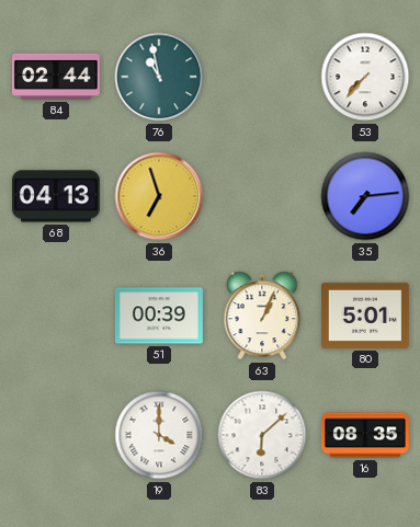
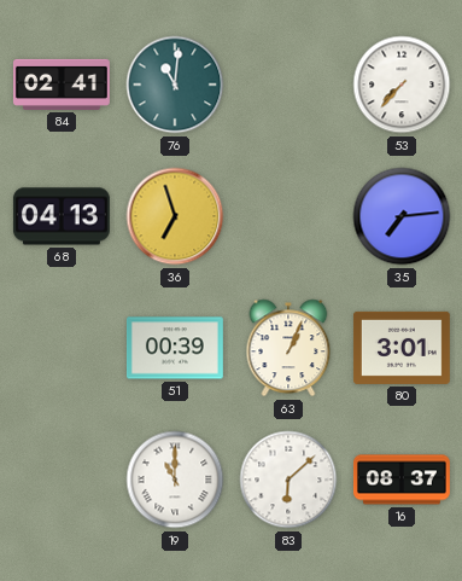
84: 02:44 -> 02:41
76: 10:58 -> 11:01
80: 5:01 -> 3:01
19: 4:00 -> 11:00
16: 08:35 -> 08:37
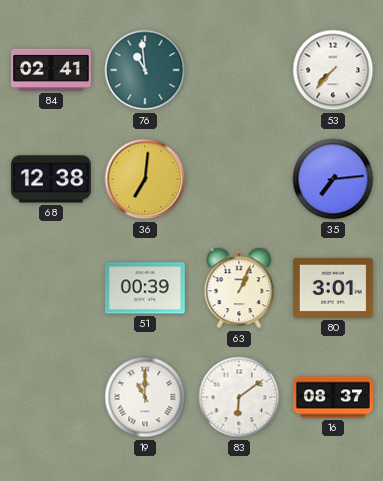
76: 11:01 -> 10:59
68: 04:13 -> 12:38
36: 6:57 -> 7:01
83: 6:08 -> 6:09
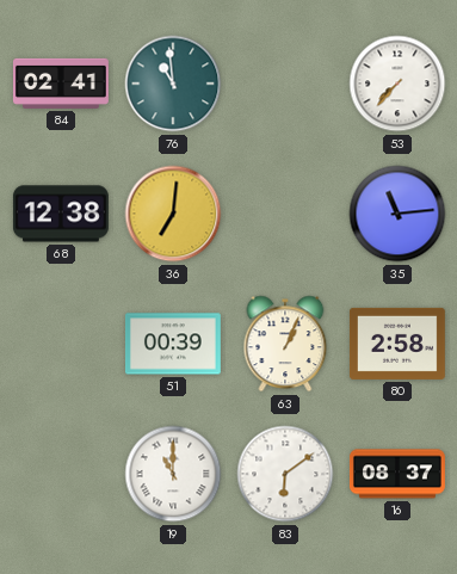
35: 7:14 -> 11:14
80: 3:01 -> 2:58
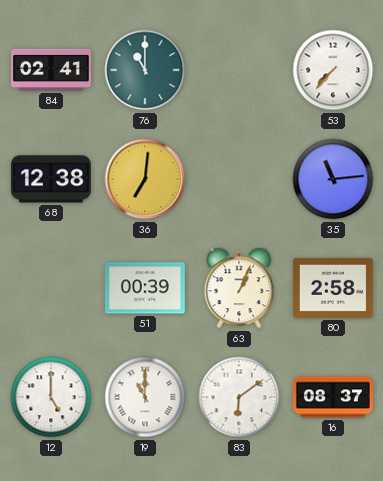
76: 10:59 -> 11:00
12: none -> 5:00
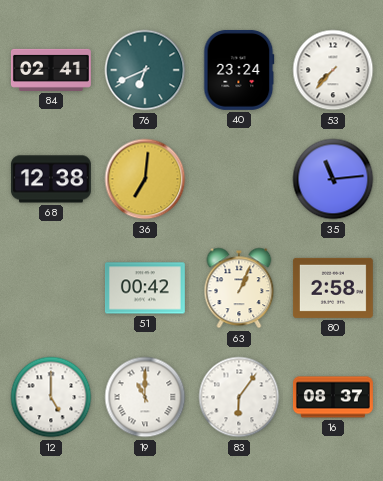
76: 11:00 -> 6:41
40: none -> 23:24
51: 00:39 -> 00:42
83: 6:09 -> 6:06
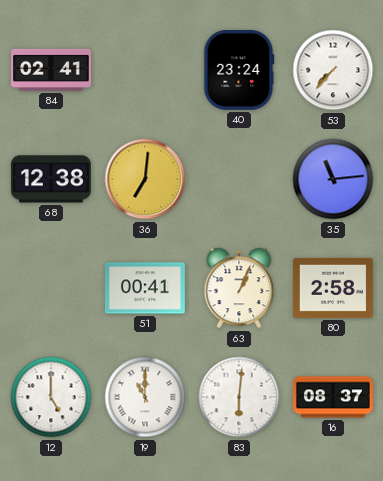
76: 6:41 -> none
51: 00:42 -> 00:41
83: 6:06 -> 6:01
